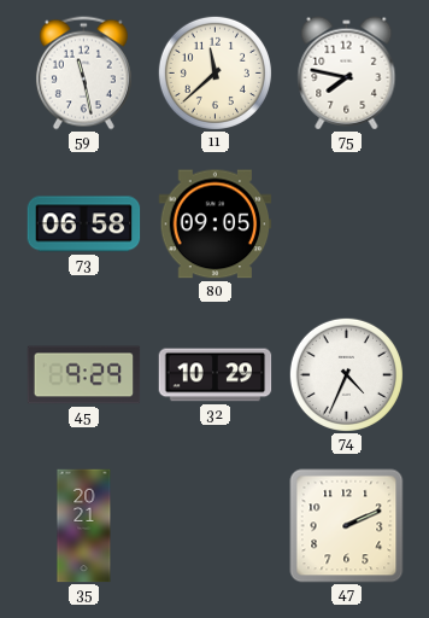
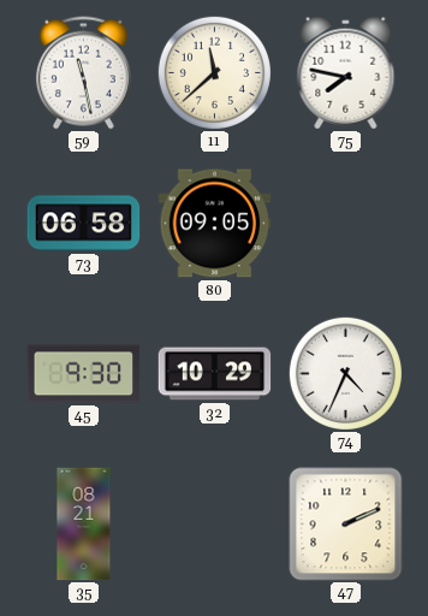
45: 9:29 -> 9:30
35: 20:21 -> 08:21
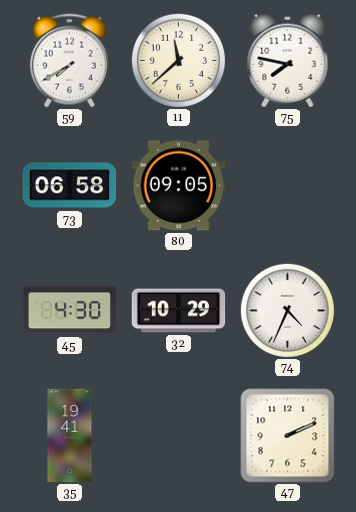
59: 11:28 -> 7:40
45: 9:30 -> 4:30
35: 08:21 -> 19:41
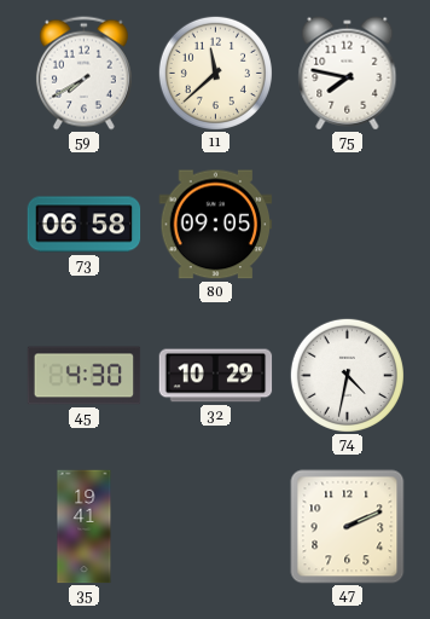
74: 4:34 -> 4:32
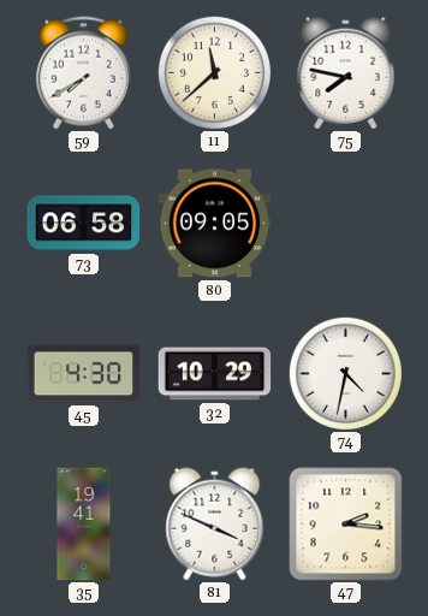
81: none -> 3:49
47: 2:11 -> 2:16
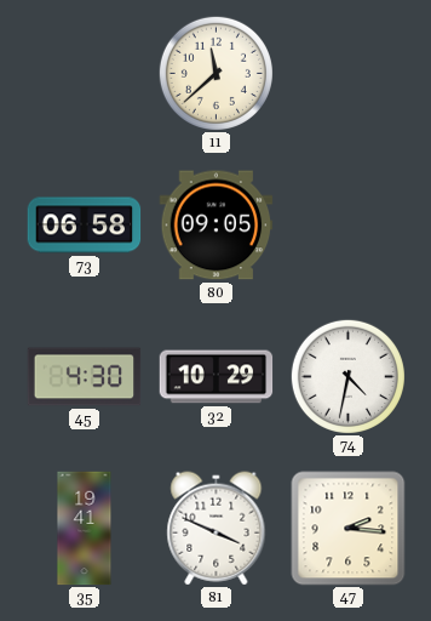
59: 7:40 -> none
75: 7:47 -> none
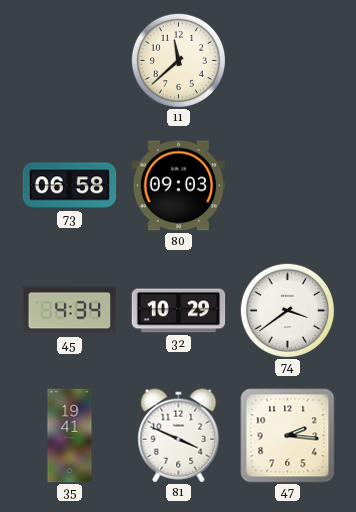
80: 09:05 -> 09:03
45: 4:30 -> 4:34
74: 4:32 -> 3:39
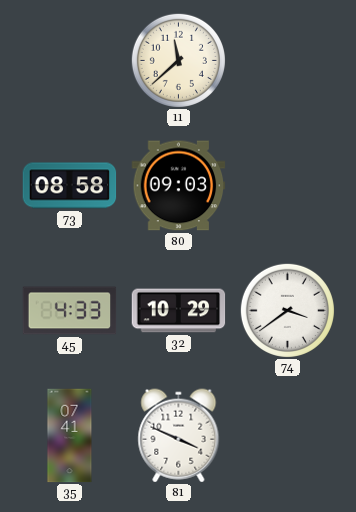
73: 06:58 -> 08:58
45: 4:34 -> 4:33
35: 19:41 -> 07:41
47: 2:16 -> none
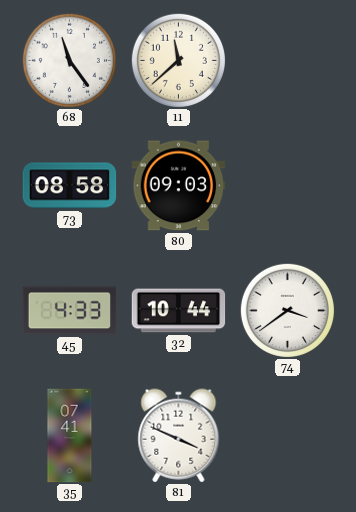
68: none -> 11:24
32: 10:29 -> 10:44
